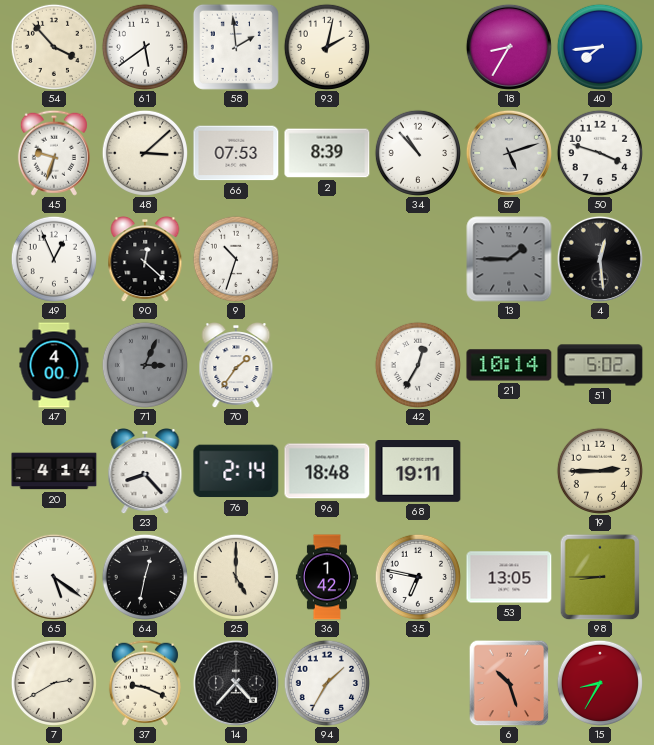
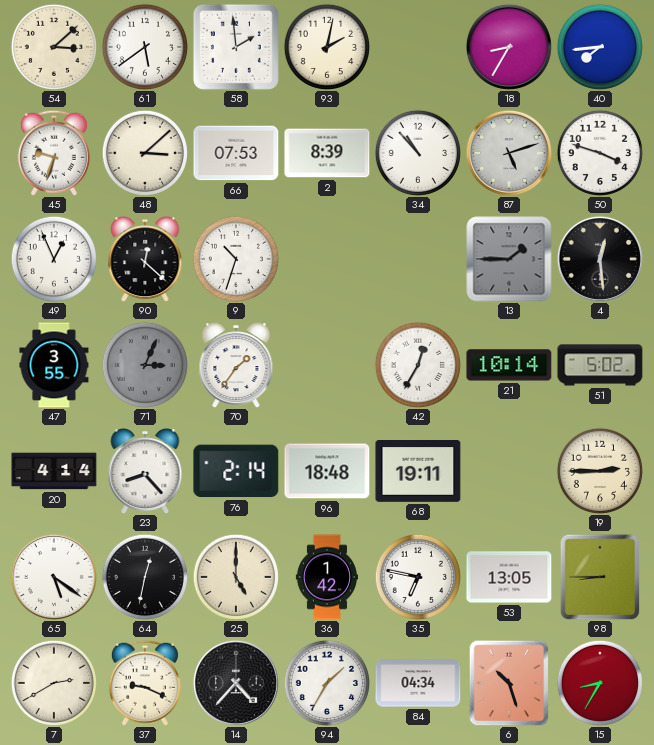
54: 3:53 -> 3:08
47: 4:00 -> 3:55
84: none -> 04:34
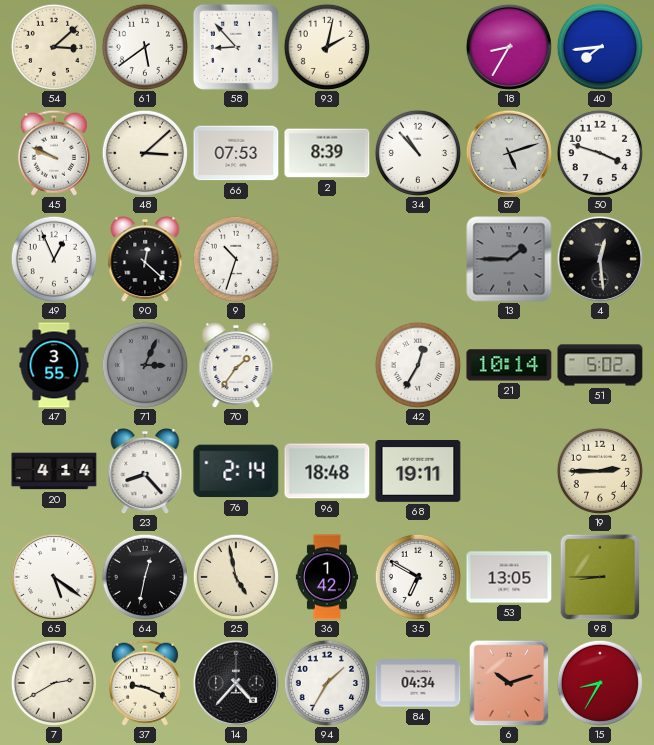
58: 1:59 -> 8:53
45: 9:33 -> 9:49
25: 5:00 -> 4:58
35: 6:47 -> 6:50
6: 10:27 -> 10:12
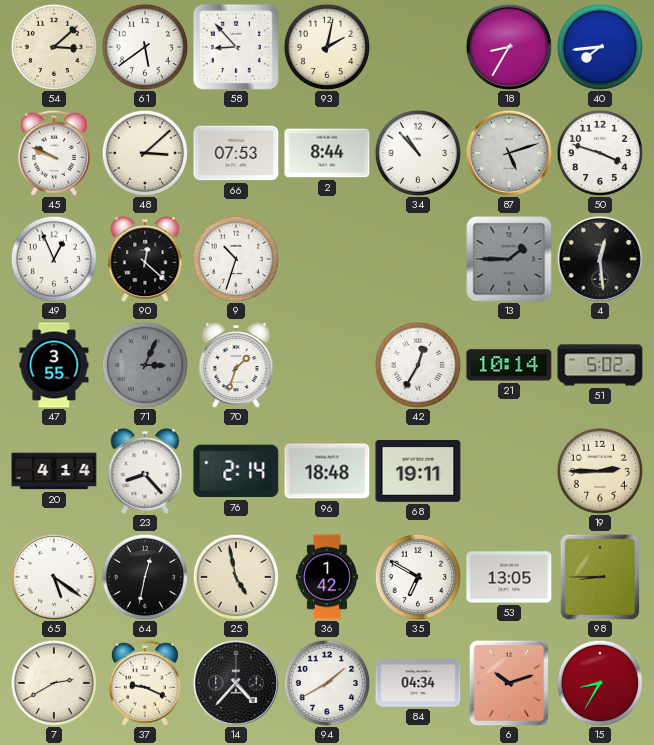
2: 8:39 -> 8:44
70: 1:36 -> 1:33
94: 1:35 -> 1:40
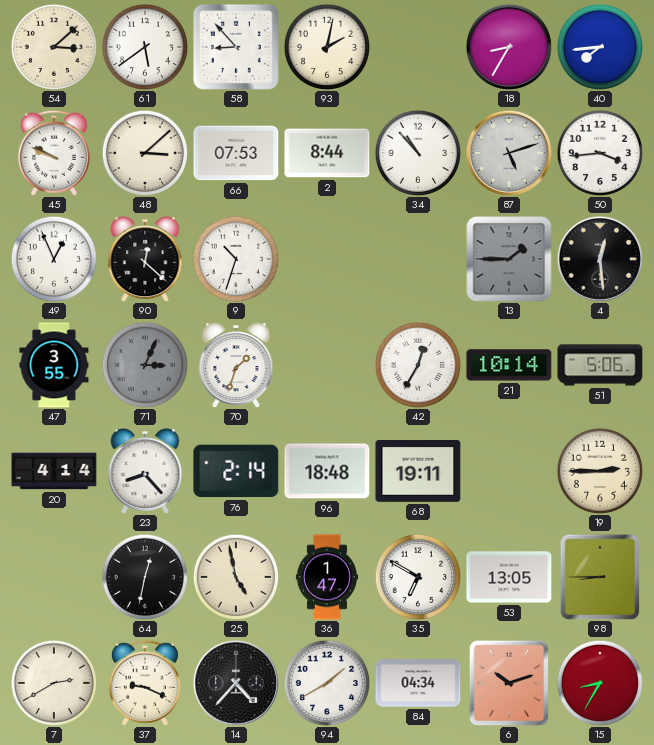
50: 3:48 -> 3:44
51: 5:02 -> 5:06
65: 5:21 -> none
36: 1:42 -> 1:47
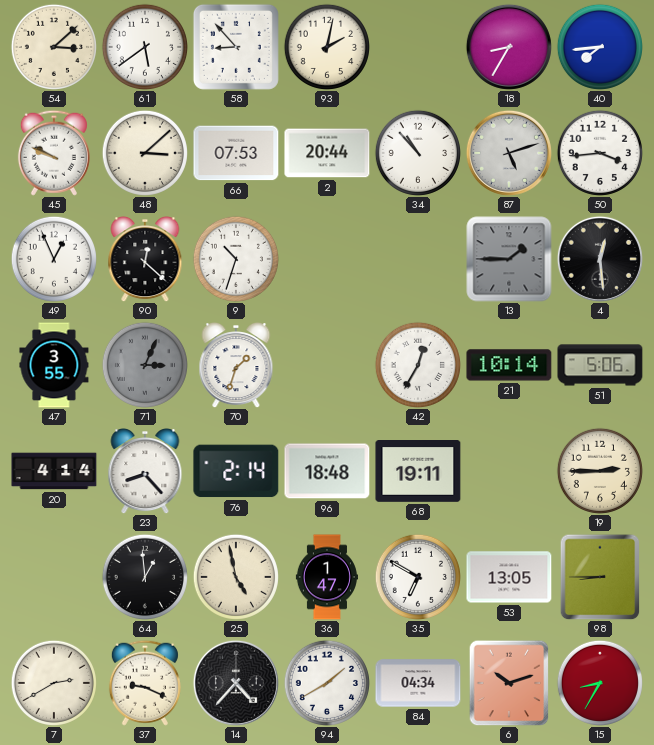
2: 8:44 -> 20:44
64: 12:32 -> 12:59
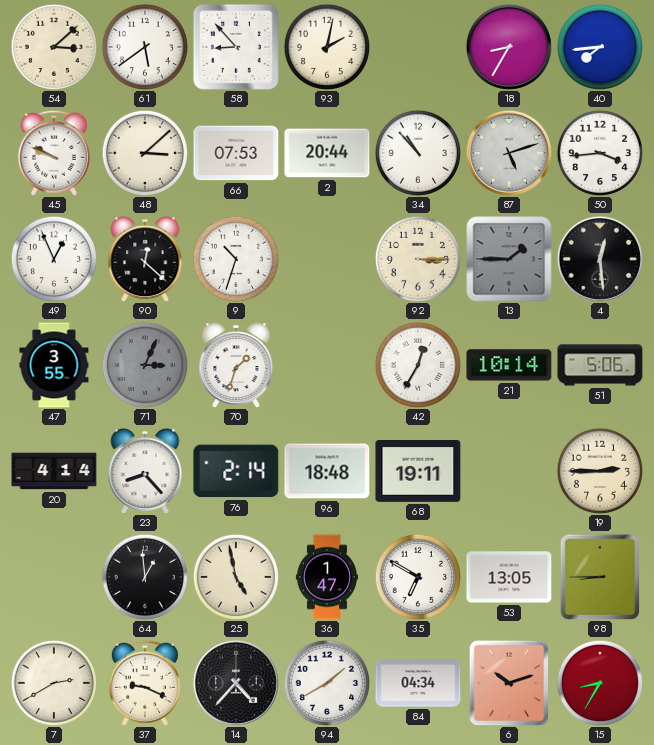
92: none -> 3:15
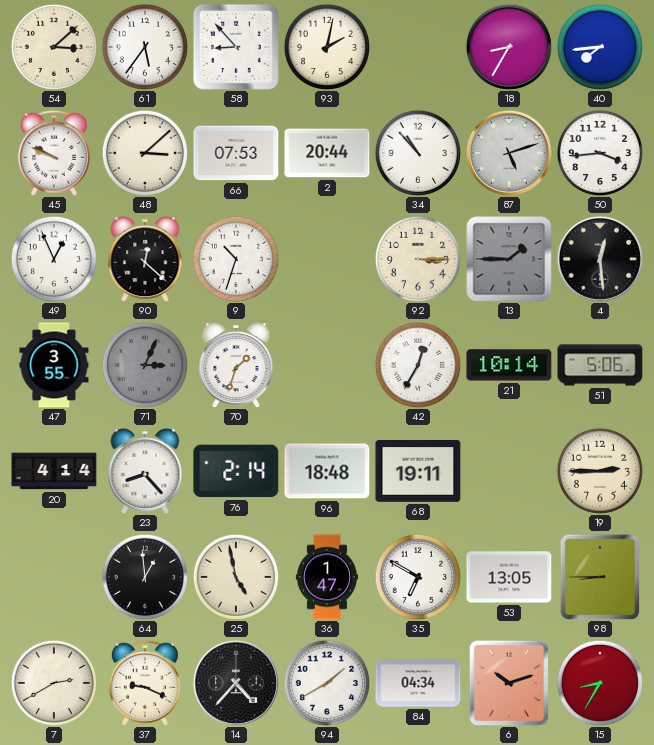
61: 5:39 -> 5:36
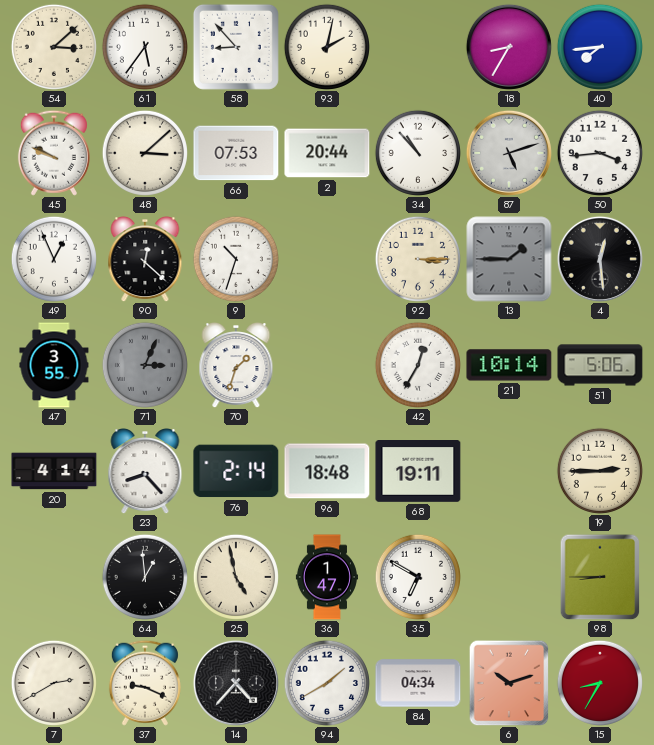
53: 13:05 -> none
